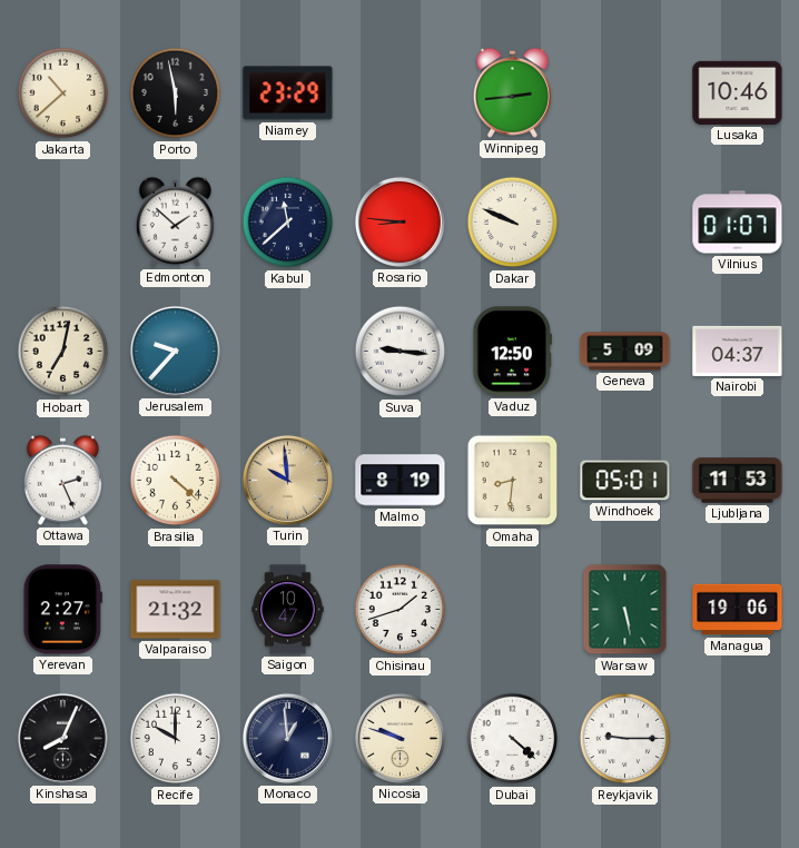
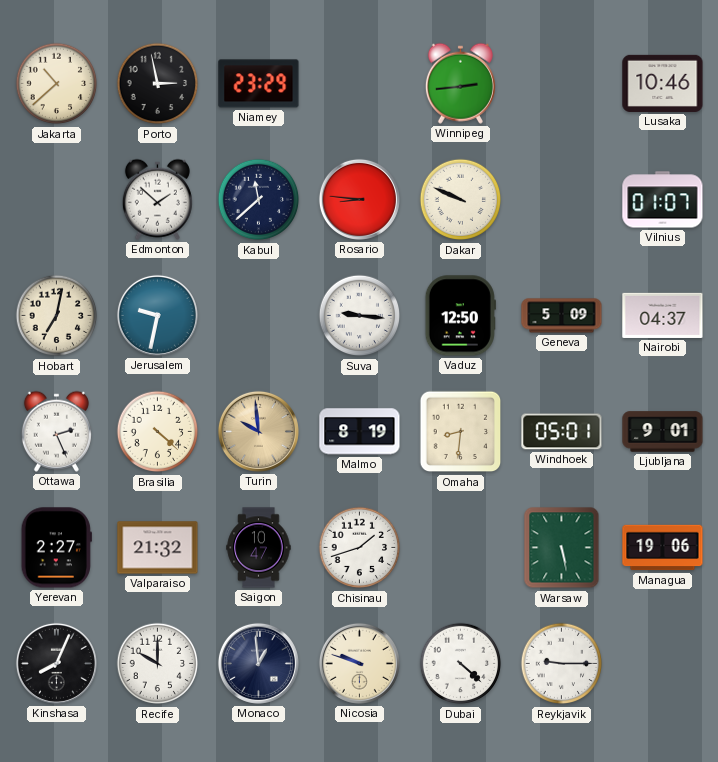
Porto: 5:58 -> 2:58
Jerusalem: 9:37 -> 9:32
Ljubljana: 11:53 -> 9:01
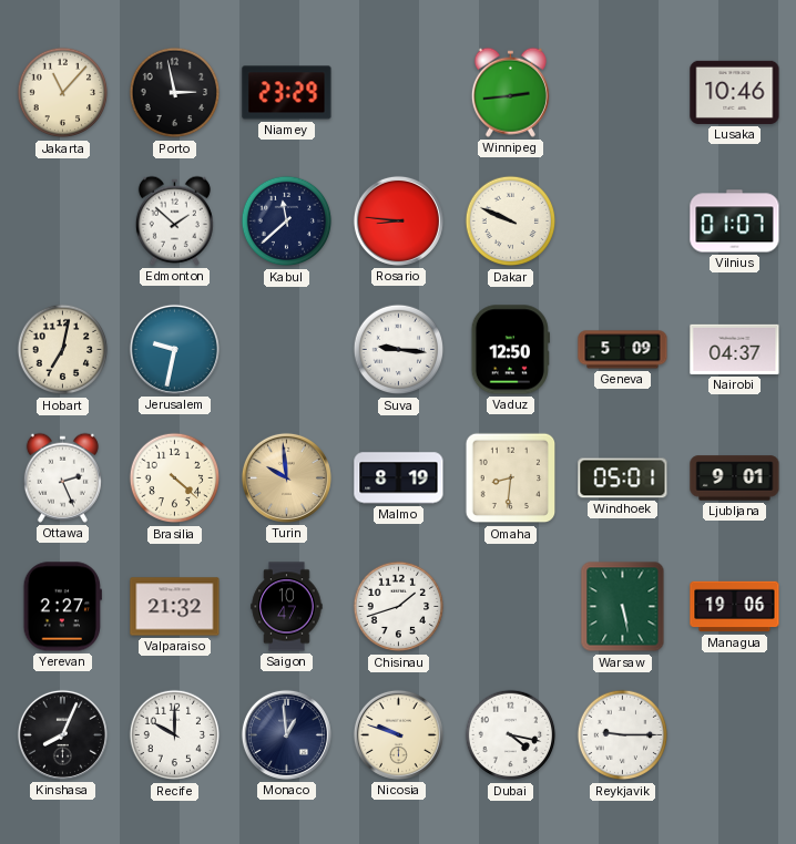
Jakarta: 10:38 -> 11:07
Dubai: 4:22 -> 4:17
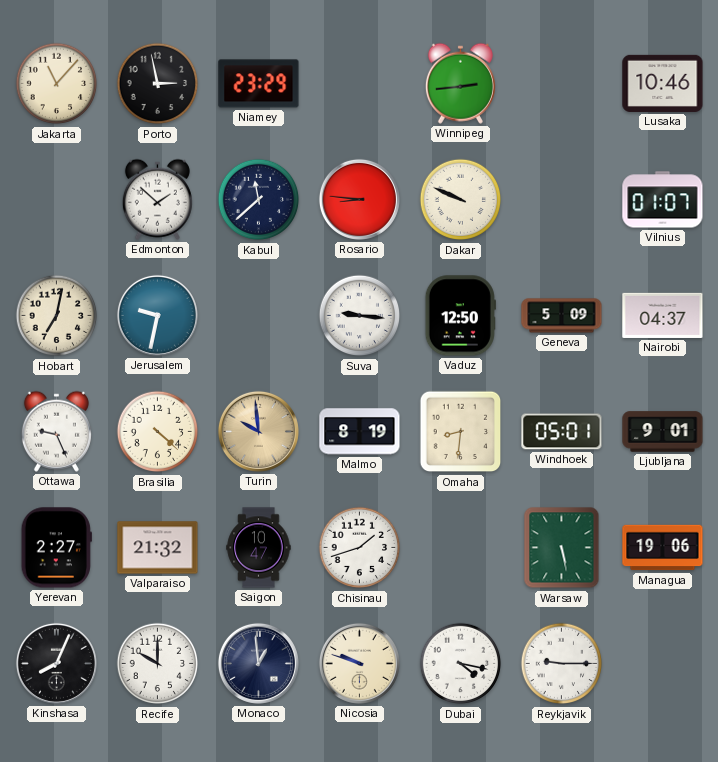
Ottawa: 2:26 -> 9:26
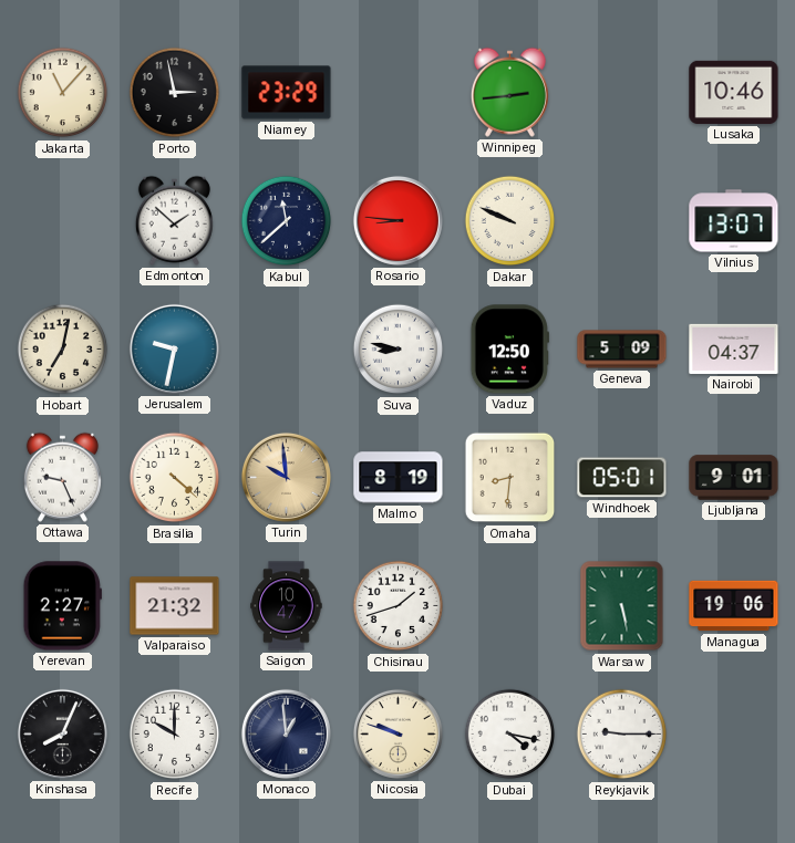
Vilnius: 01:07 -> 13:07
Suva: 9:16 -> 8:47
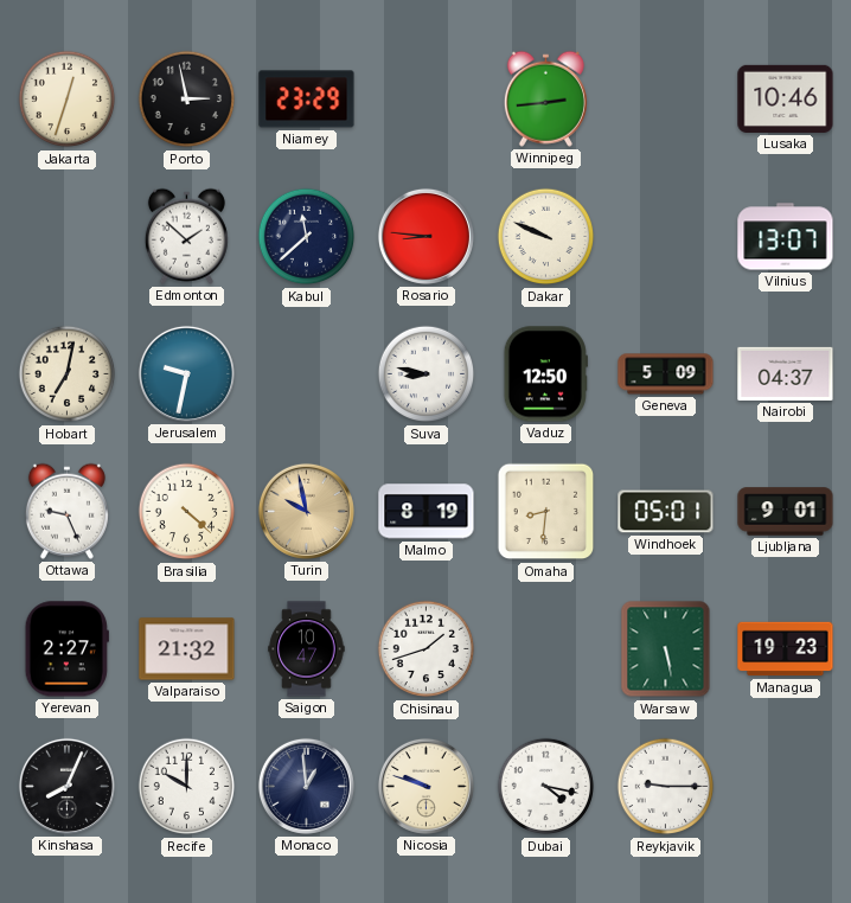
Jakarta: 11:07 -> 12:33
Turin: 9:59 -> 9:58
Managua: 19:06 -> 19:23
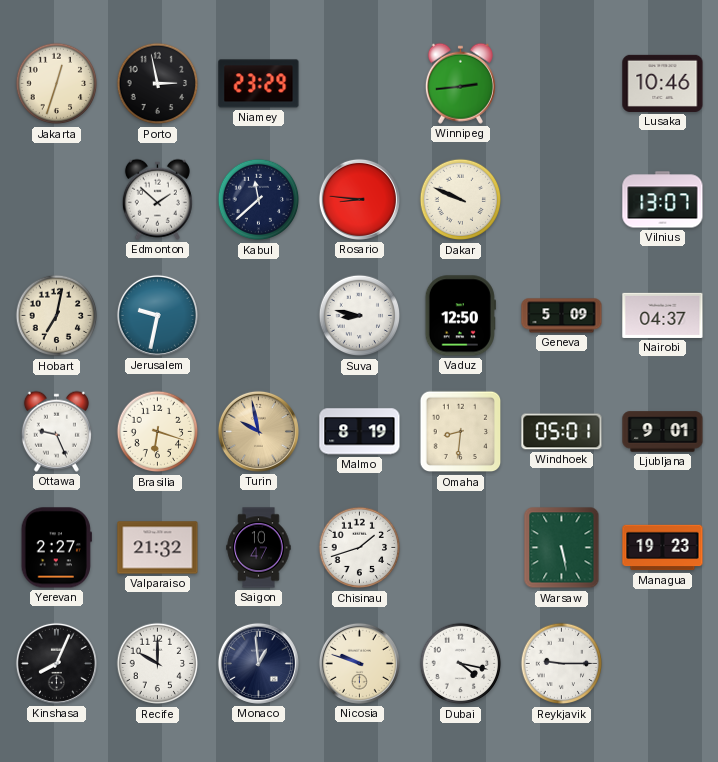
Brasilia: 4:22 -> 6:18
